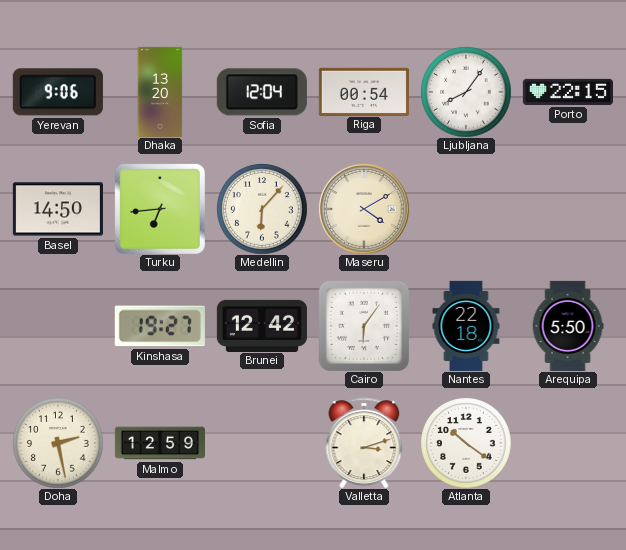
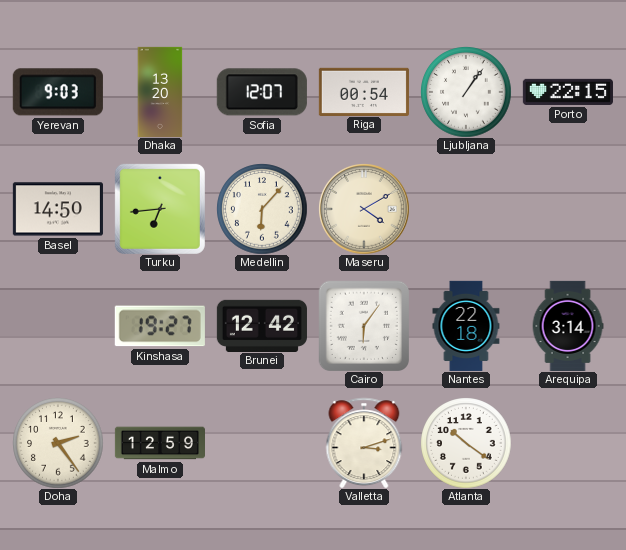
Yerevan: 9:06 -> 9:03
Sofia: 12:04 -> 12:07
Ljubljana: 8:06 -> 1:06
Arequipa: 5:50 -> 3:14
Doha: 2:28 -> 2:24
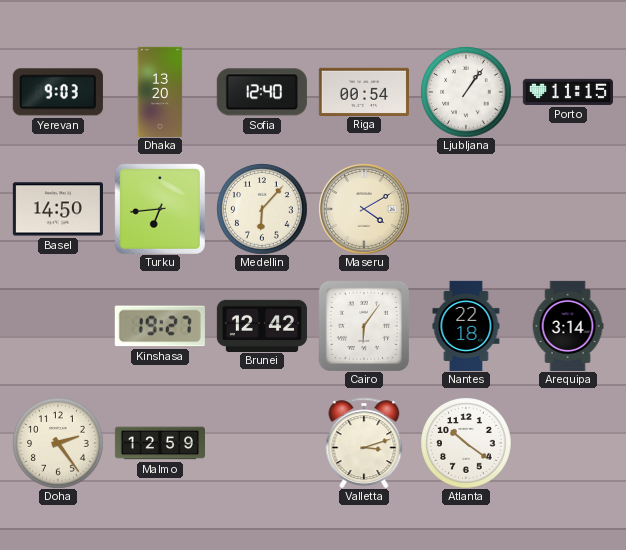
Sofia: 12:07 -> 12:40
Porto: 22:15 -> 11:15
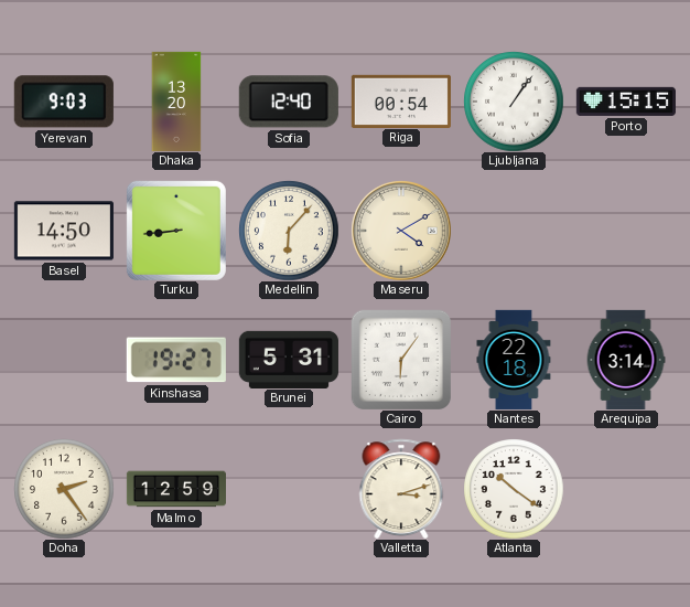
Porto: 11:15 -> 15:15
Turku: 6:44 -> 8:44
Brunei: 12:42 -> 5:31
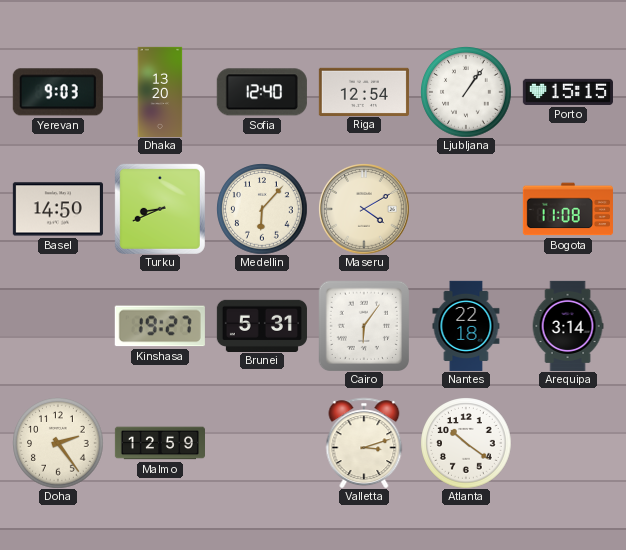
Riga: 00:54 -> 12:54
Turku: 8:44 -> 8:41
Bogota: none -> 11:08
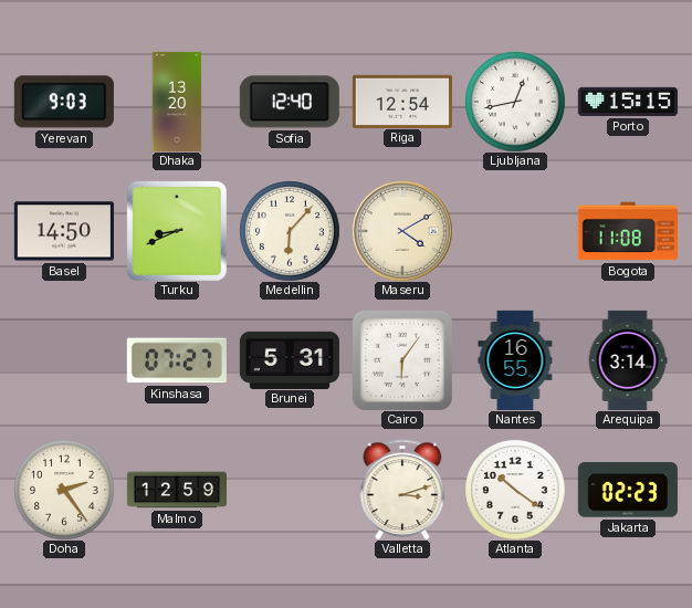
Ljubljana: 1:06 -> 12:43
Kinshasa: 19:27 -> 07:27
Nantes: 22:18 -> 16:55
Jakarta: none -> 02:23
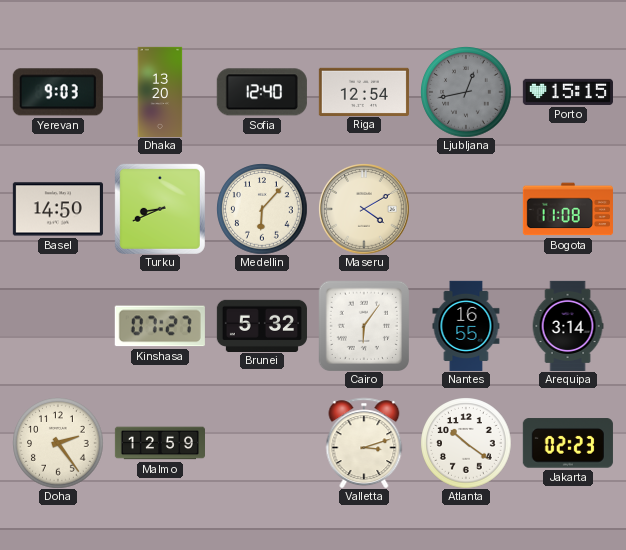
Ljubljana dial: white -> grey
Brunei: 5:31 -> 5:32
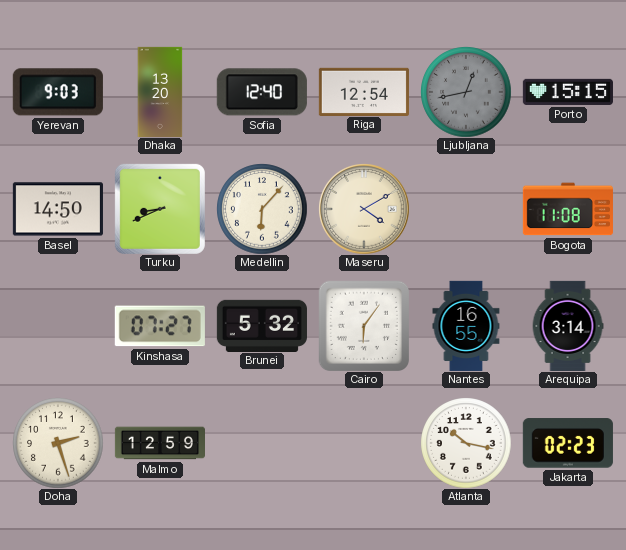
Doha: 2:24 -> 2:27
Valletta: 3:12 -> none
Atlanta: 10:21 -> 10:17
